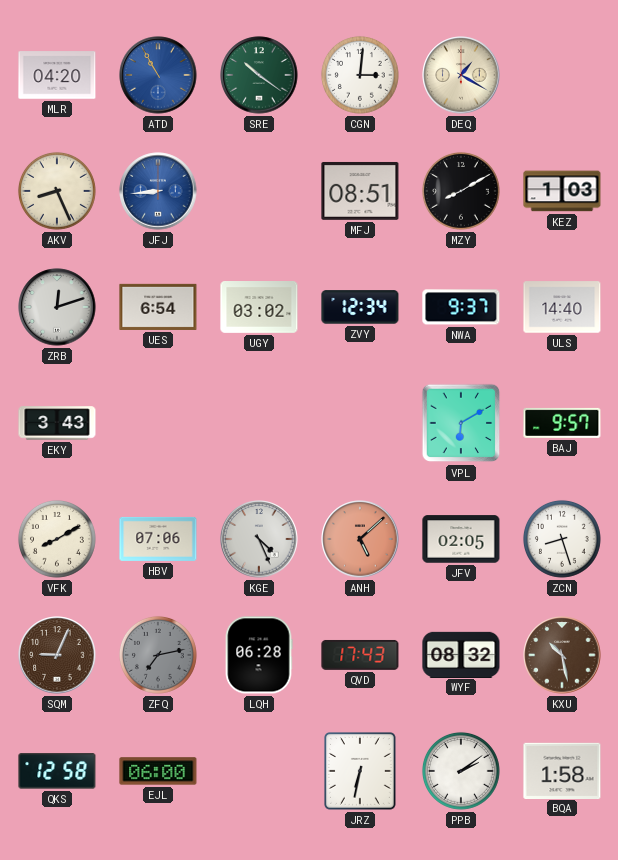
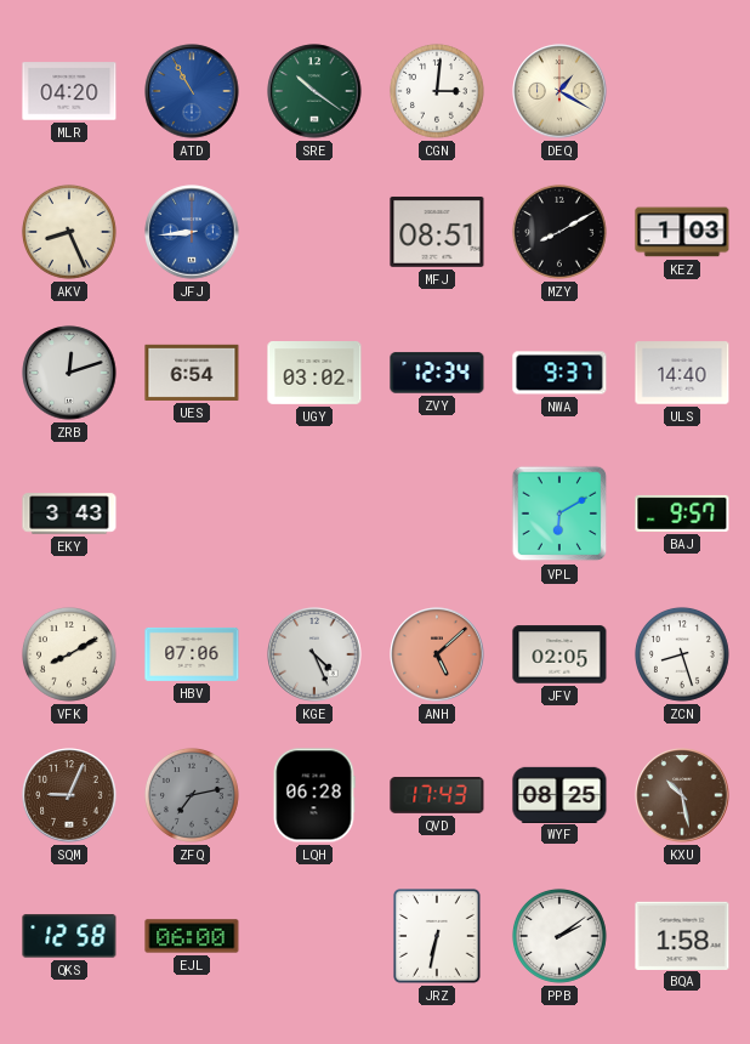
WYF: 08:32 -> 08:25
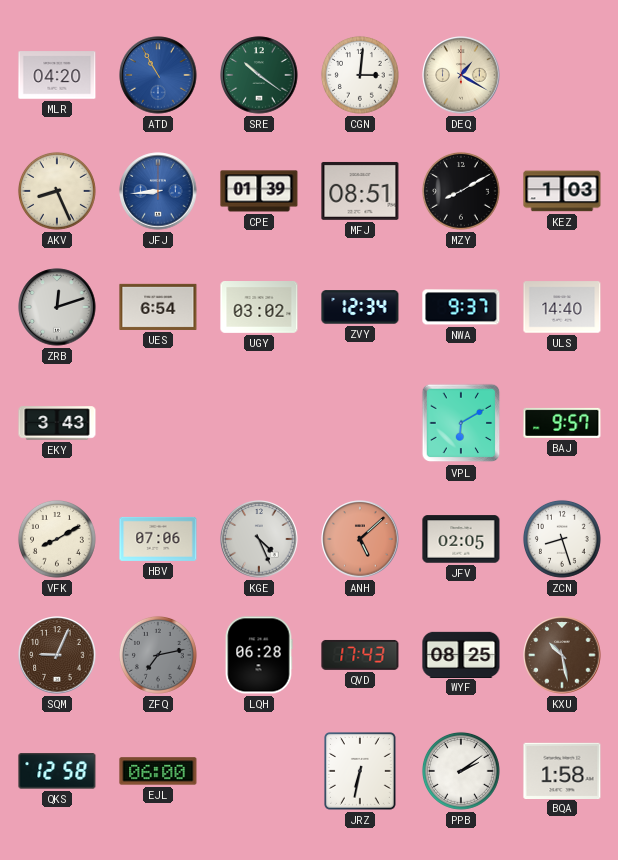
CPE: none -> 01:39
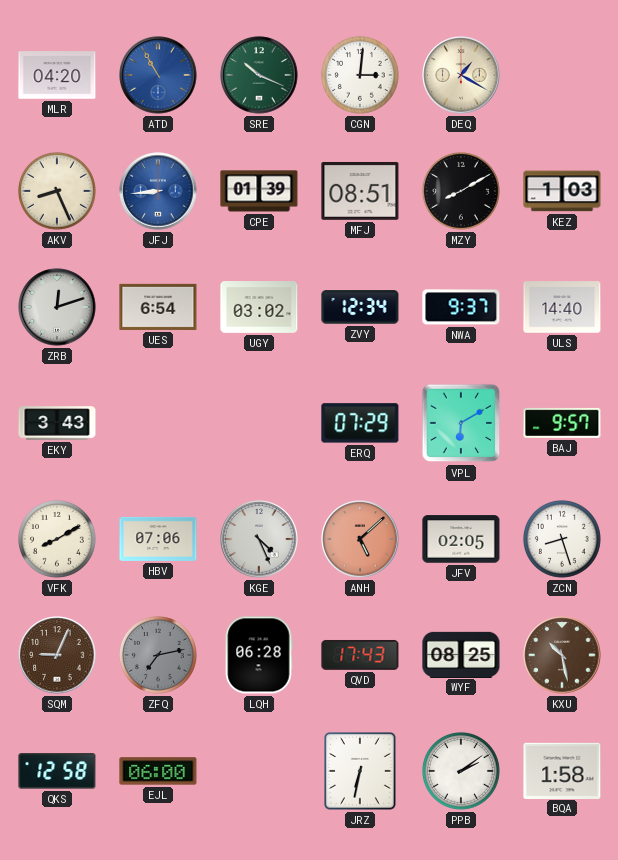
SRE: 10:21 -> 10:19
ERQ: none -> 07:29
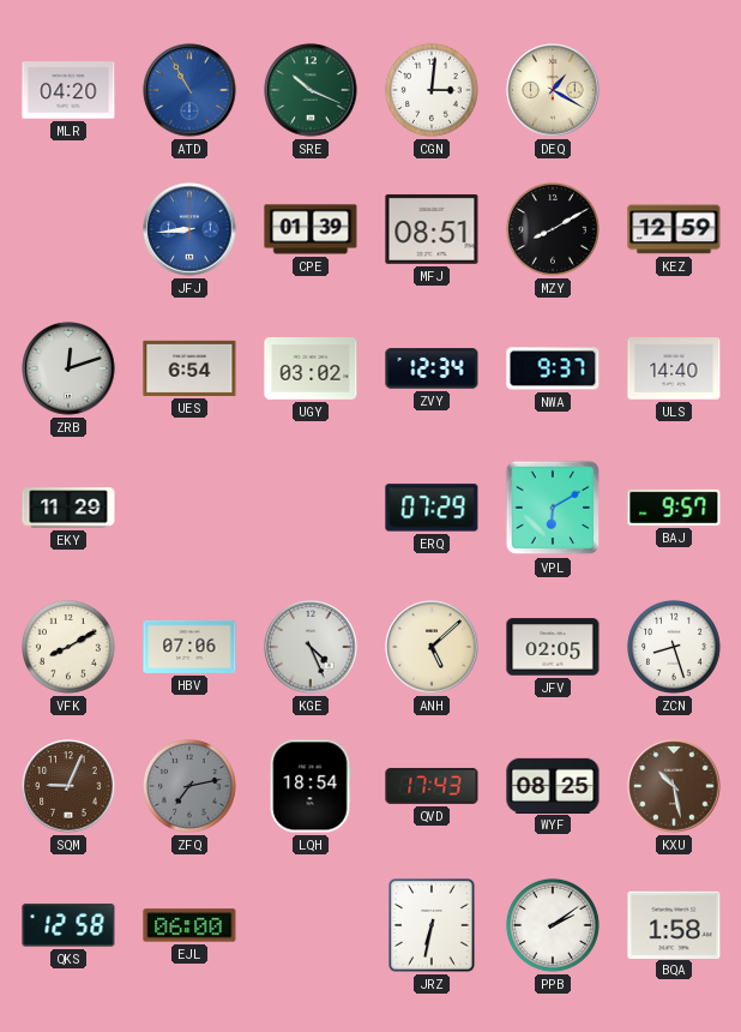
AKV: 8:26 -> none
KEZ: 1:03 -> 12:59
EKY: 3:43 -> 11:29
ANH dial: salmon -> cream
LQH: 06:28 -> 18:54
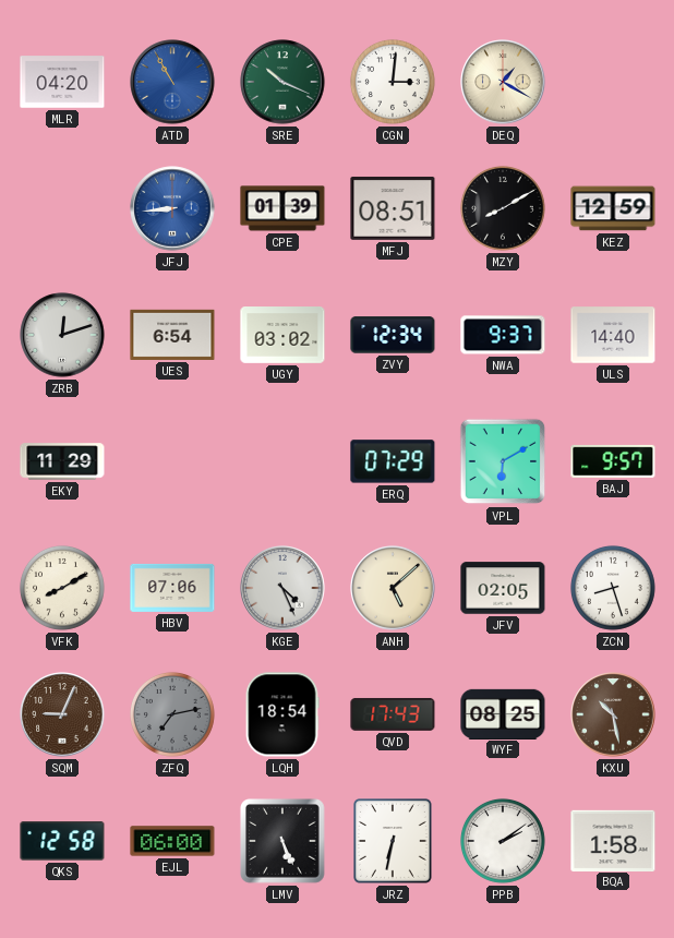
LMV: none -> 5:26
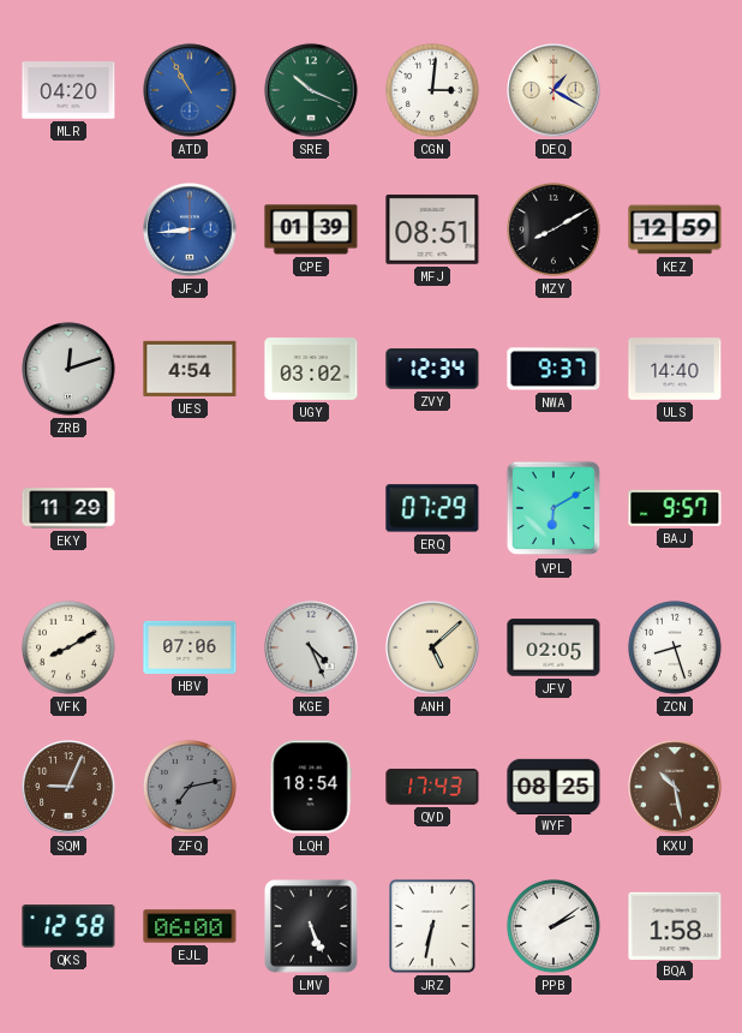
UES: 6:54 -> 4:54
